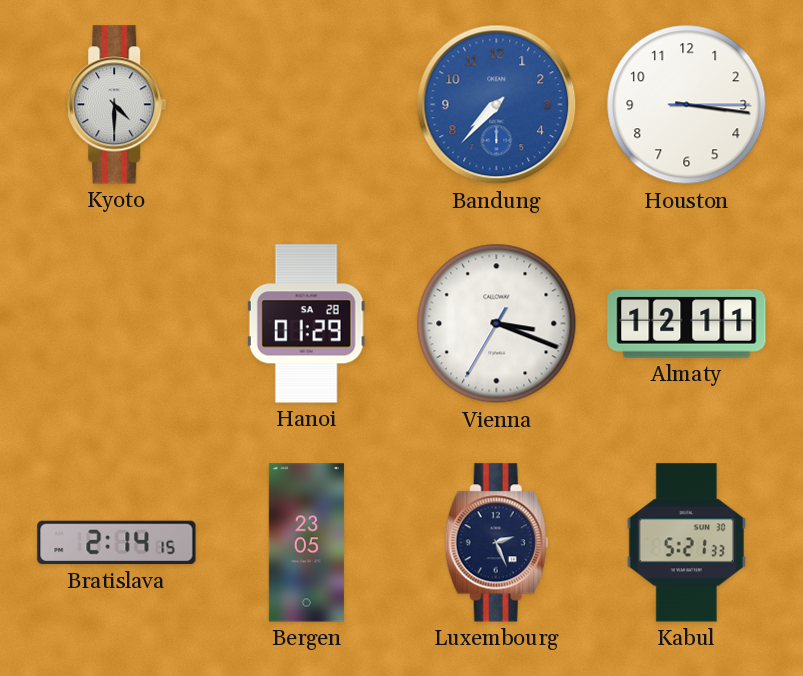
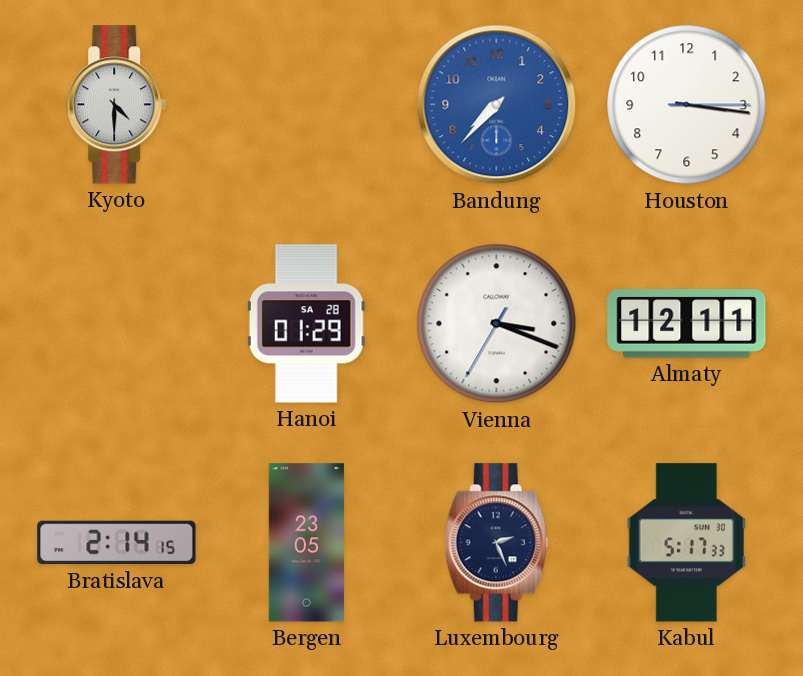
Kabul: 5:21 -> 5:17
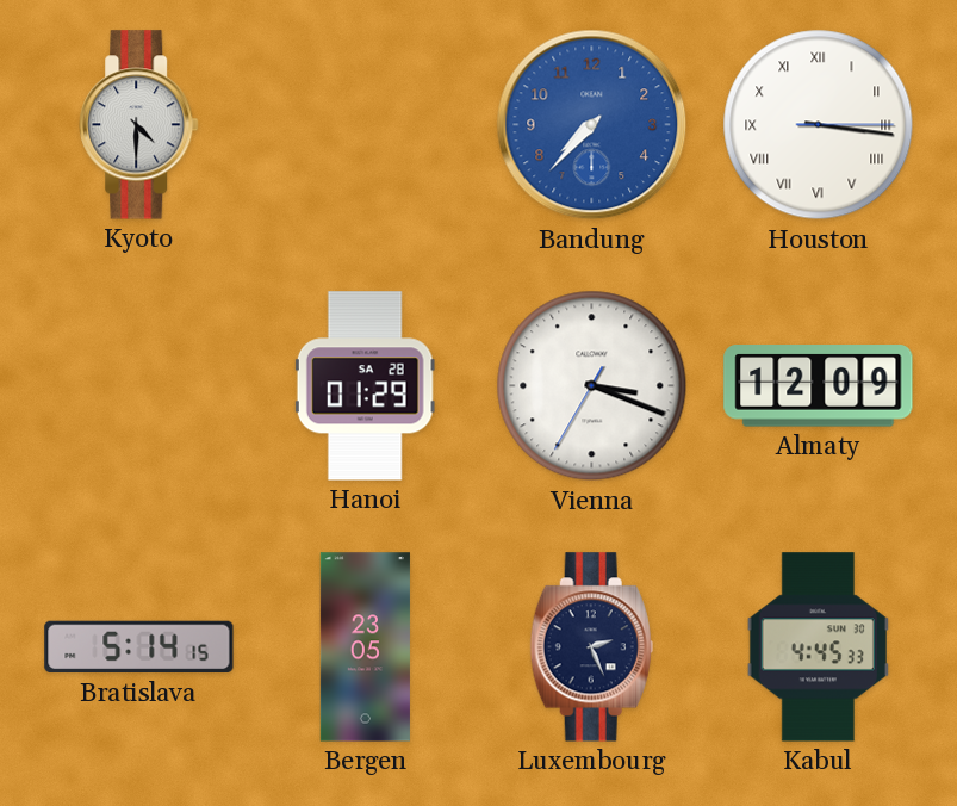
Houston numerals: Arabic -> Roman
Almaty: 12:11 -> 12:09
Bratislava: 2:14 -> 5:14
Kabul: 5:17 -> 4:45
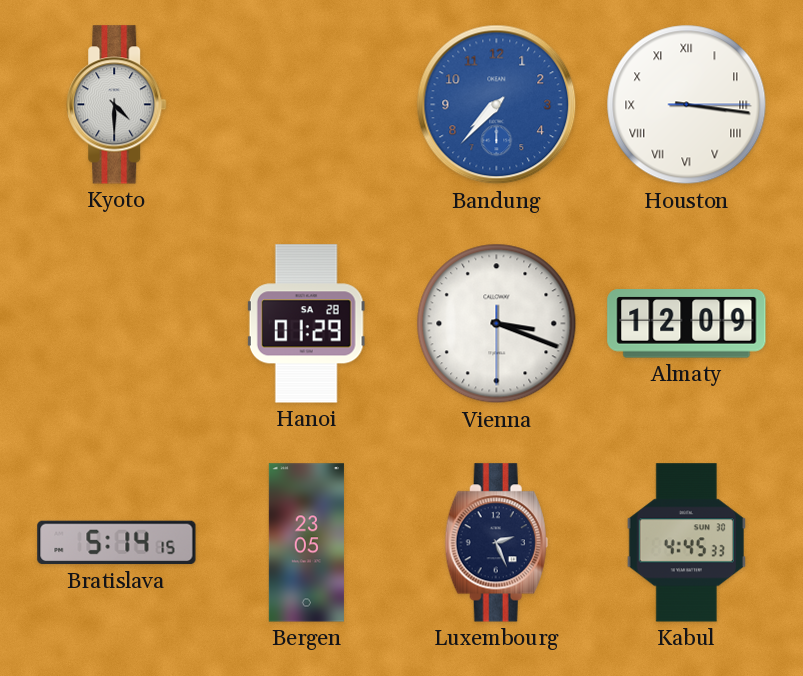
Vienna: 3:18:35 -> 3:18:30
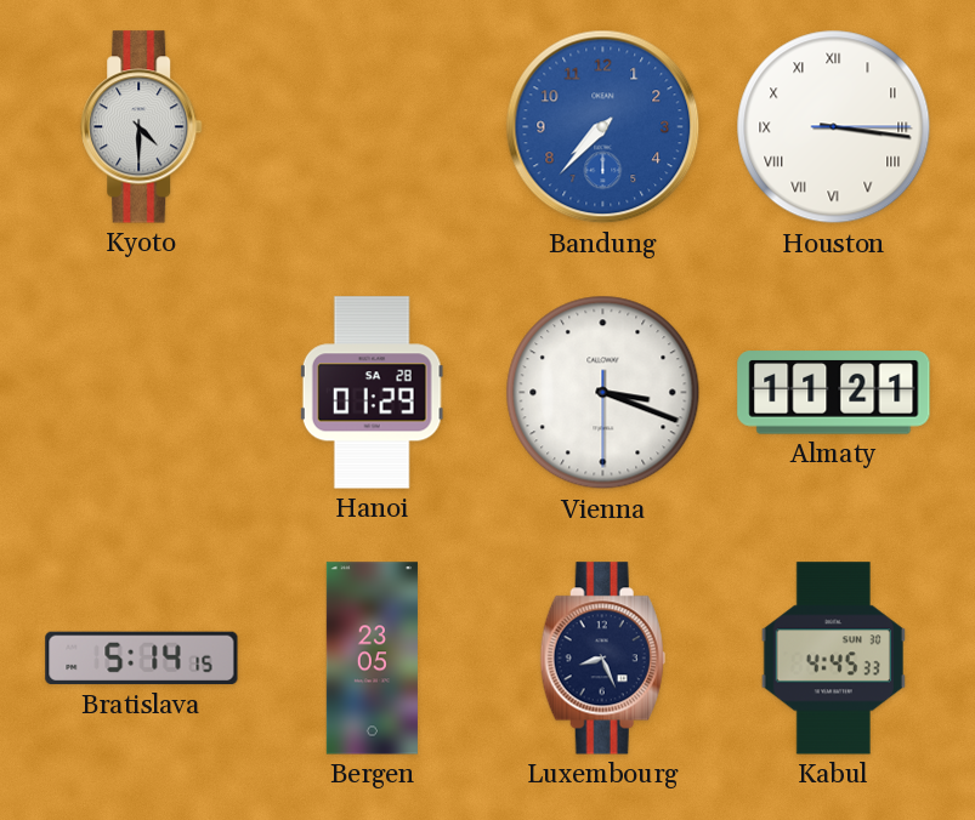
Almaty: 12:09 -> 11:21
Luxembourg: 2:26 -> 8:26
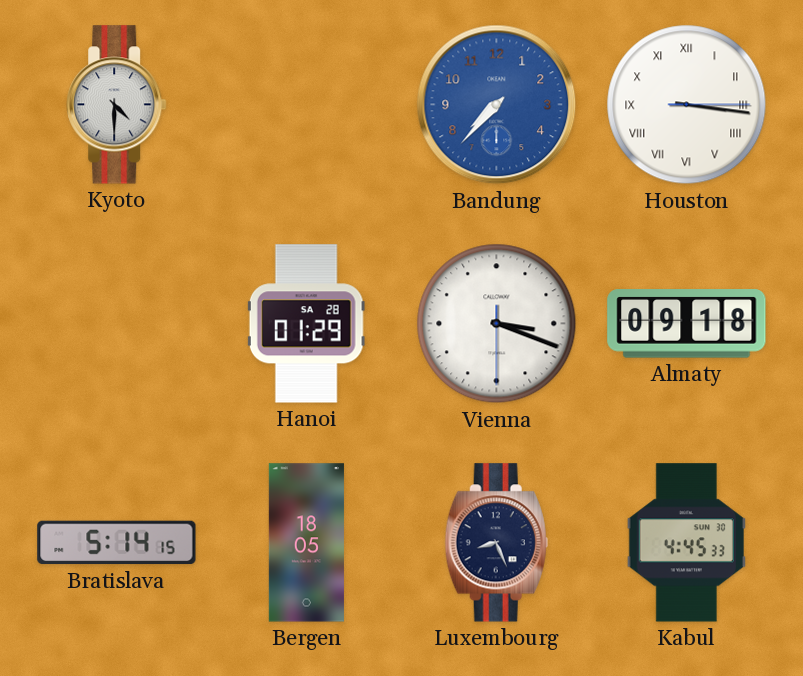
Almaty: 11:21 -> 09:18
Bergen: 23:05 -> 18:05
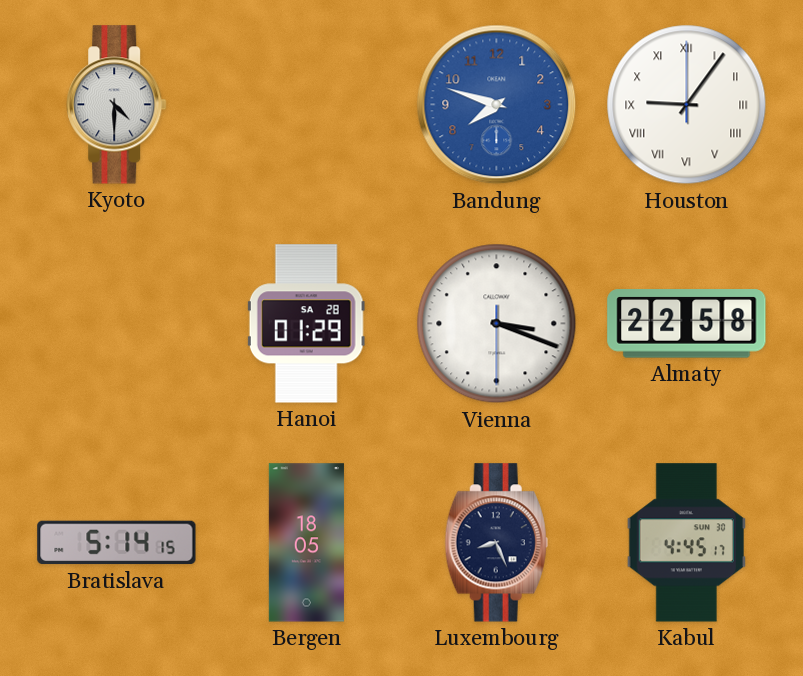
Bandung: 7:37 -> 7:48
Houston: 3:16 -> 9:06
Almaty: 09:18 -> 22:58
Kabul: 4:45:33 -> 4:45:17
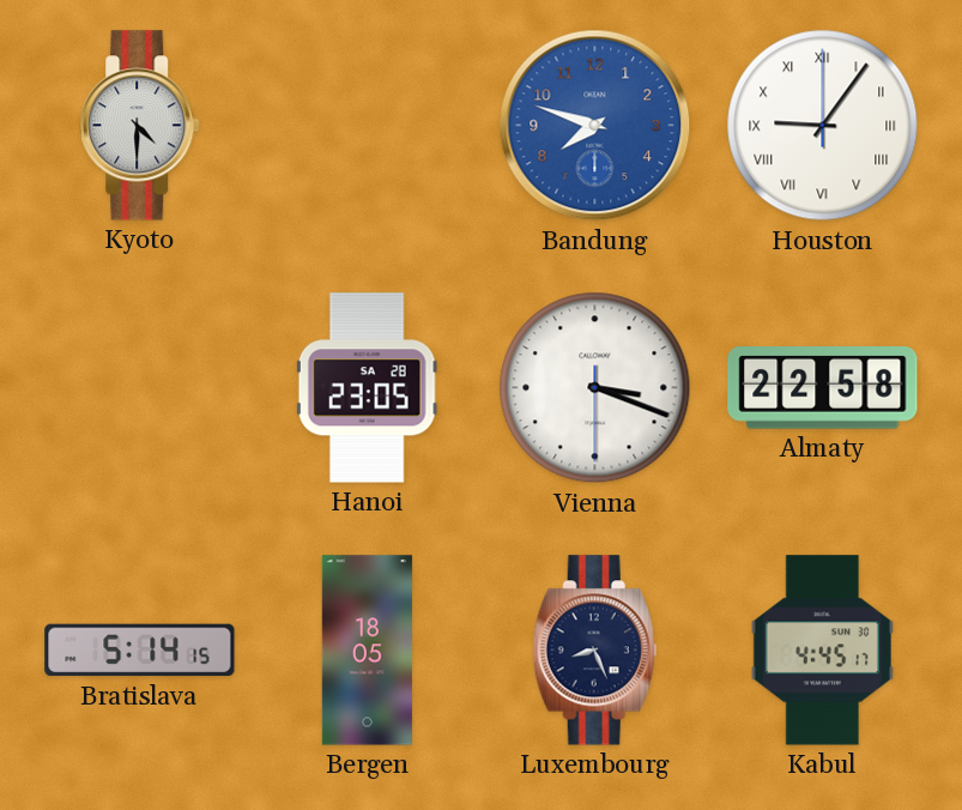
Hanoi: 01:29 -> 23:05
